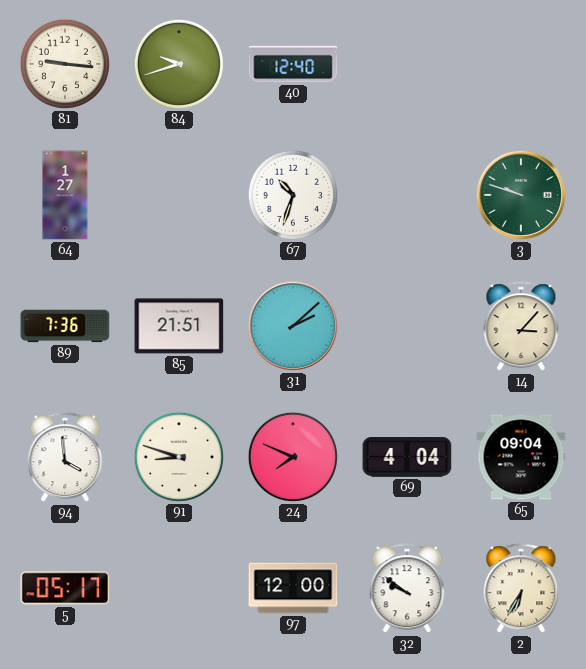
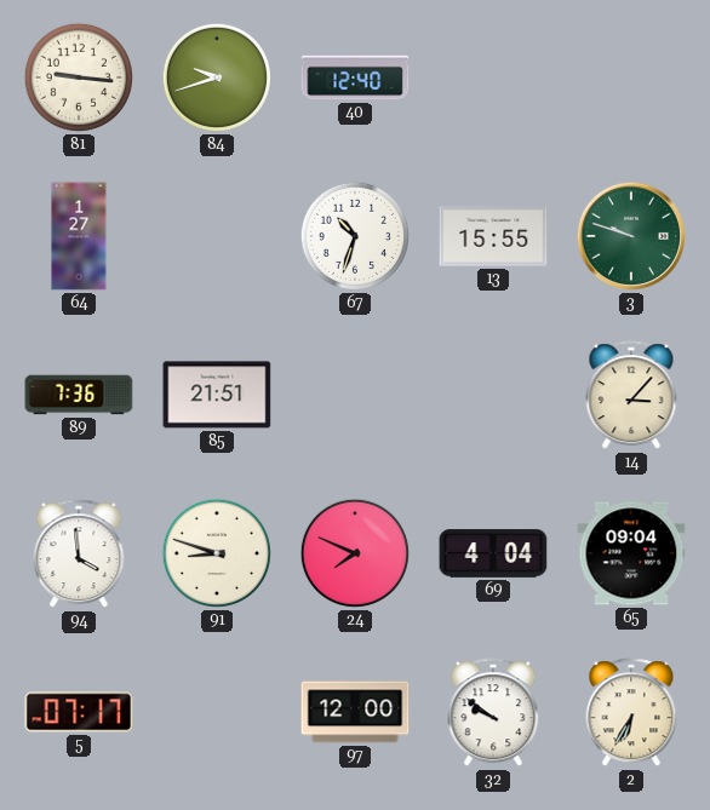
13: none -> 15:55
31: 2:08 -> none
5: 05:17 -> 07:17
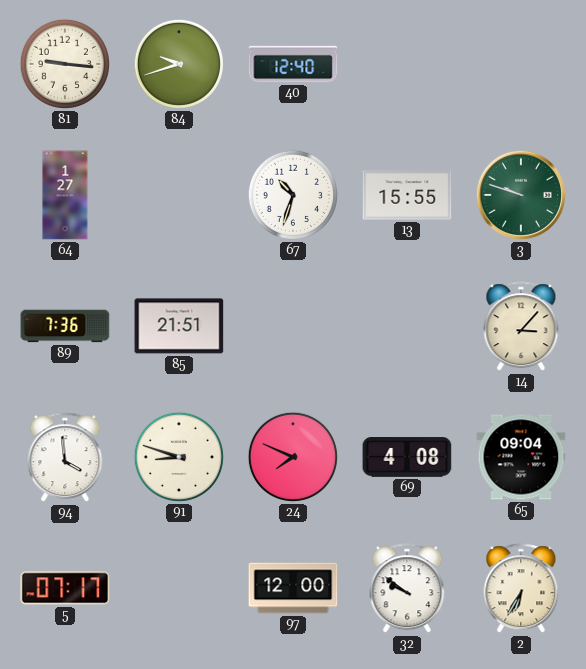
69: 4:04 -> 4:08
